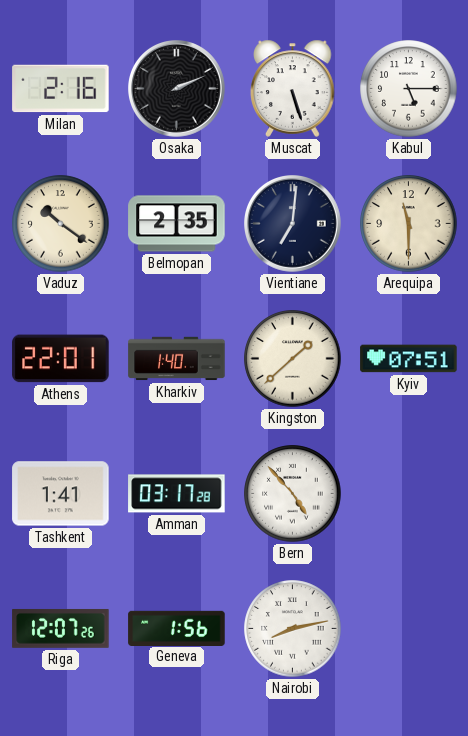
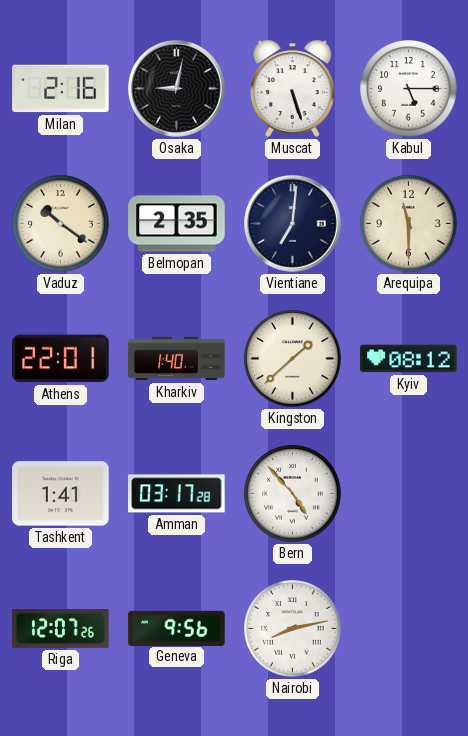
Osaka: 2:11 -> 9:02
Kyiv: 07:51 -> 08:12
Geneva: 1:56 -> 9:56
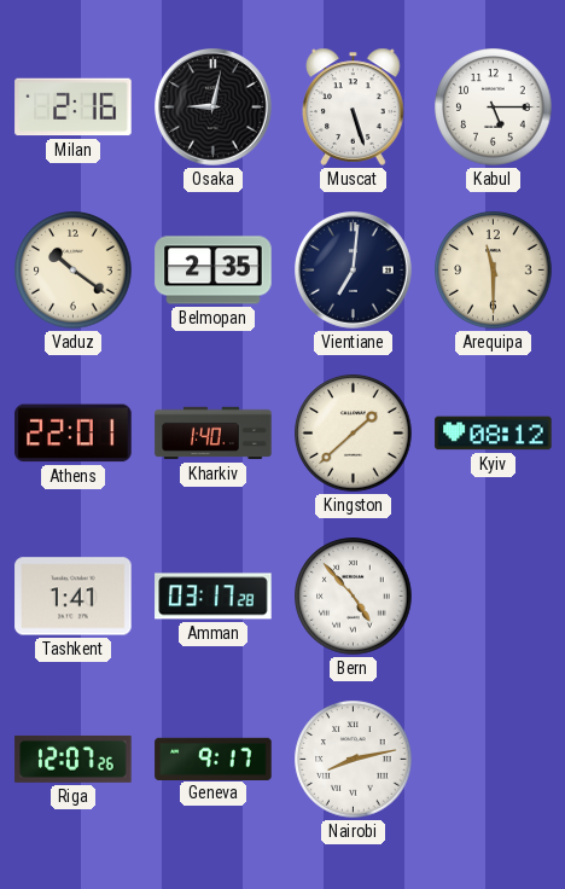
Geneva: 9:56 -> 9:17
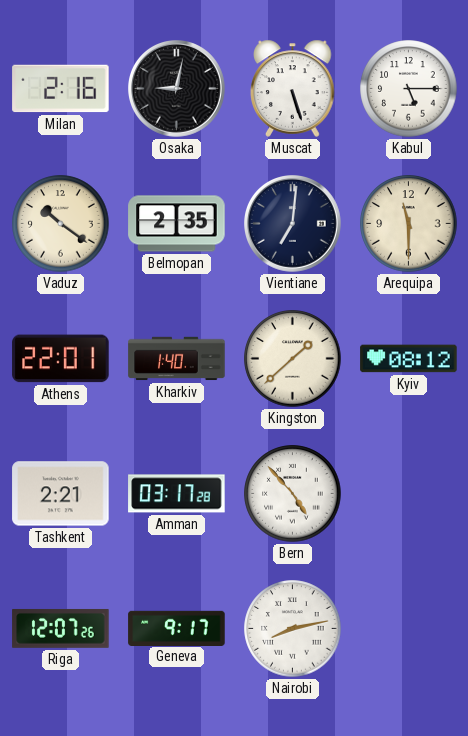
Tashkent: 1:41 -> 2:21
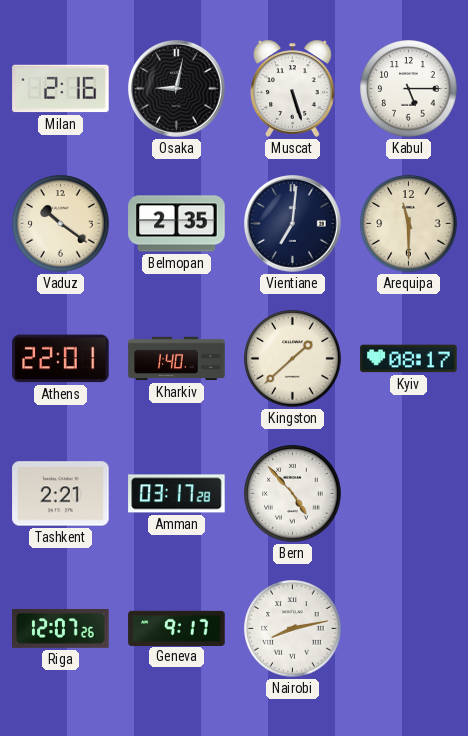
Kyiv: 08:12 -> 08:17
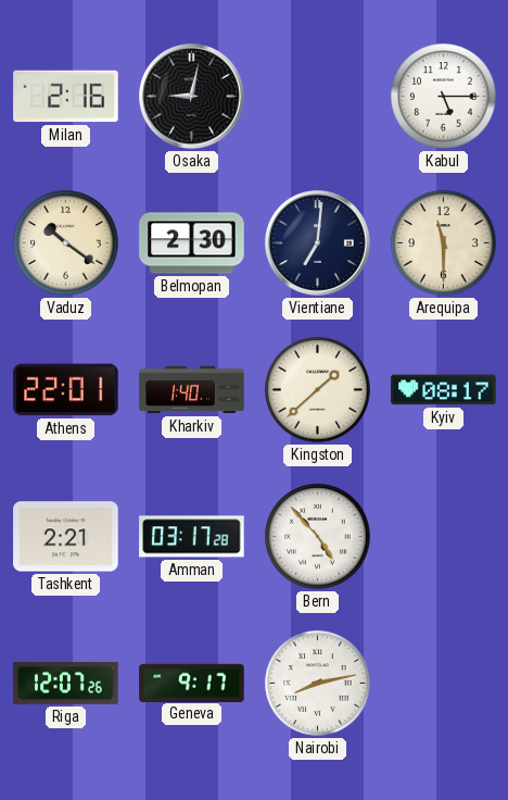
Muscat: 5:27 -> none
Belmopan: 2:35 -> 2:30
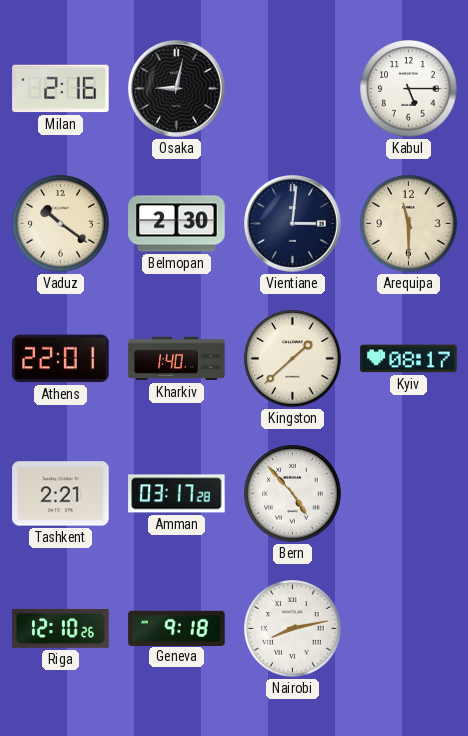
Vientiane: 7:01 -> 3:01
Riga: 12:07 -> 12:10
Geneva: 9:17 -> 9:18
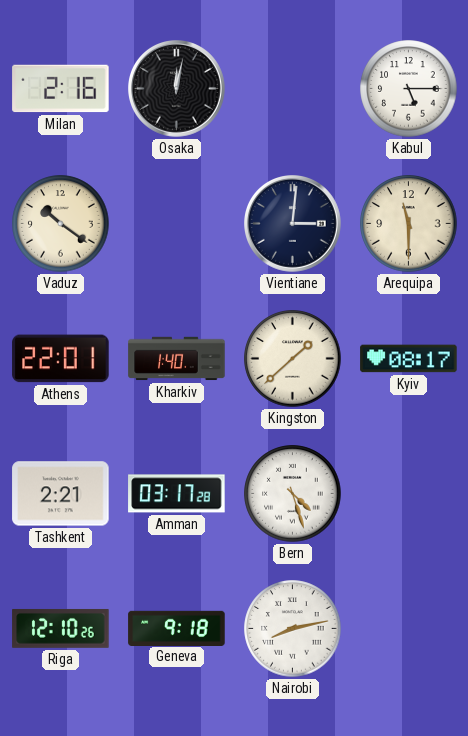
Osaka: 9:02 -> 12:02
Belmopan: 2:30 -> none
Bern: 4:53 -> 4:27
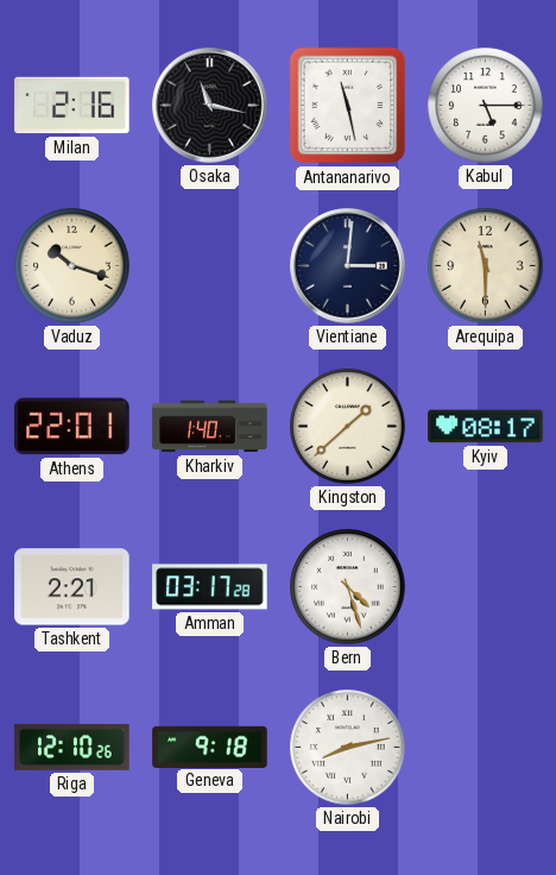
Osaka: 12:02 -> 11:17
Antananarivo: none -> 11:28
Vaduz: 10:21 -> 10:18
